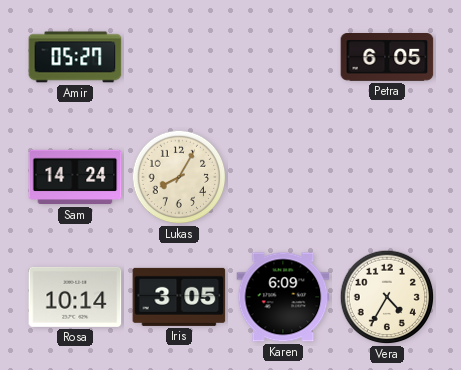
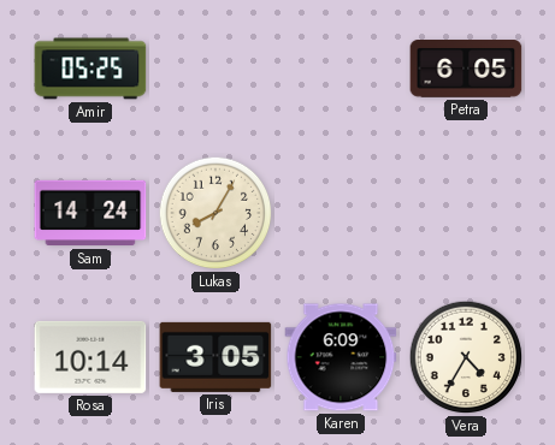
Amir: 05:27 -> 05:25
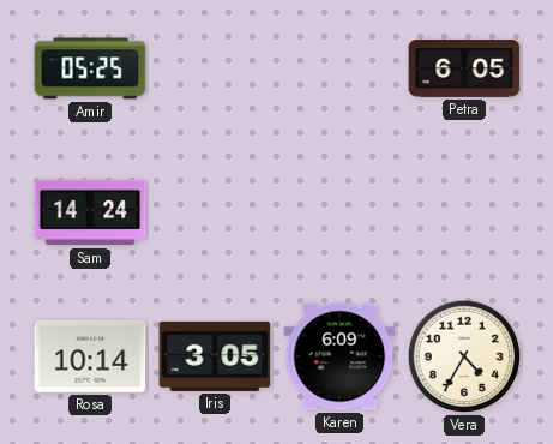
Lukas: 8:05 -> none
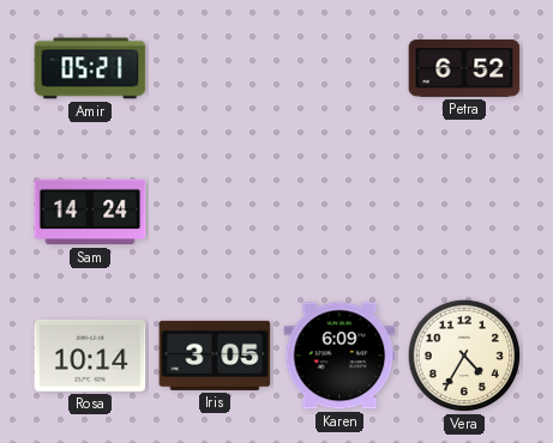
Amir: 05:25 -> 05:21
Petra: 6:05 -> 6:52
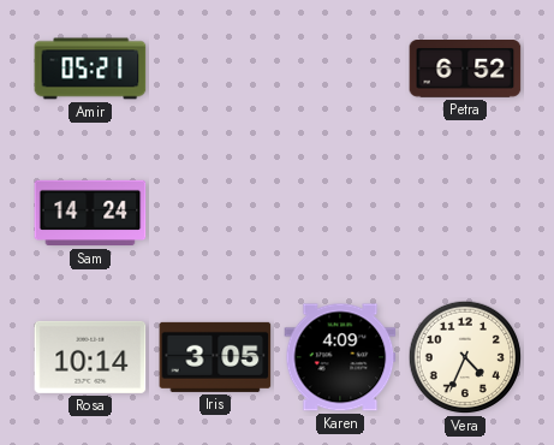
Karen: 6:09 -> 4:09
Vera: 4:35 -> 4:34
